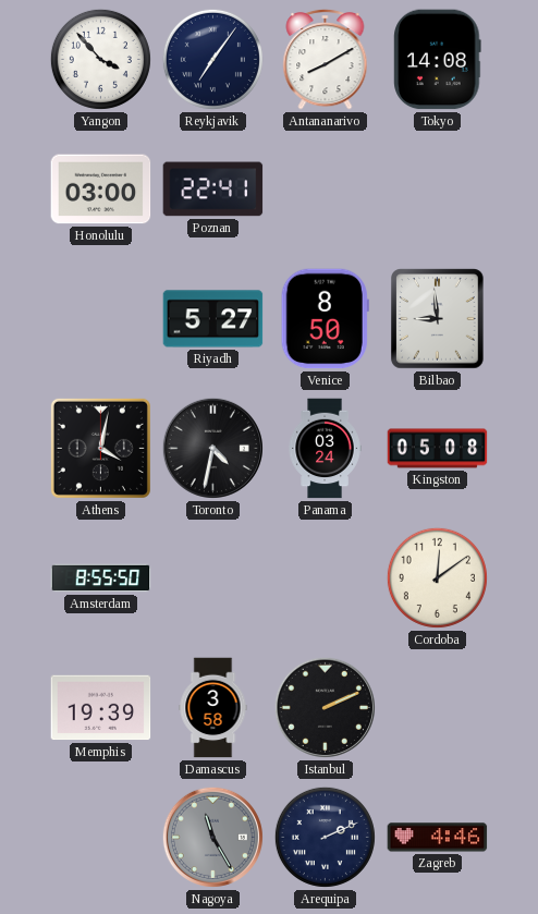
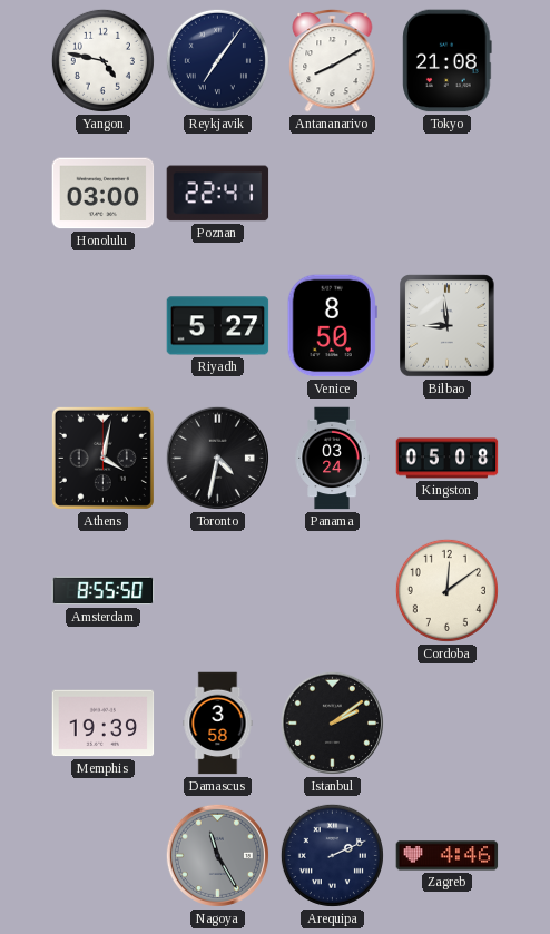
Yangon: 3:53 -> 4:47
Tokyo: 14:08 -> 21:08
Istanbul: 2:11 -> 2:09
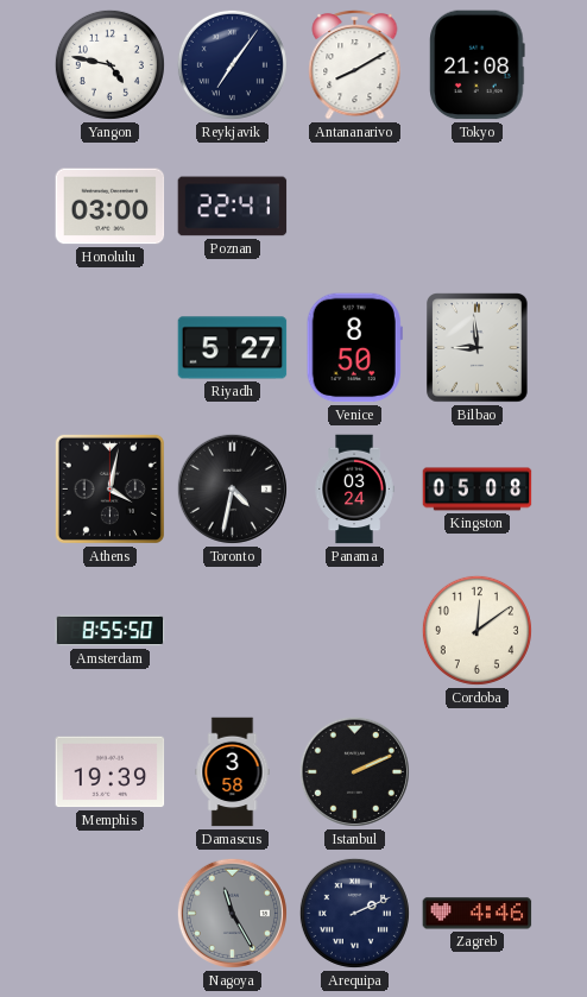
Istanbul: 2:09 -> 2:11
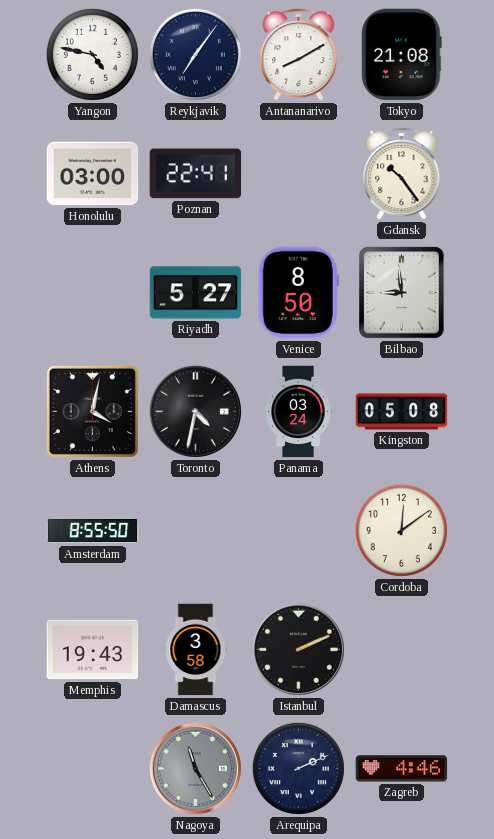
Gdansk: none -> 10:24
Memphis: 19:39 -> 19:43
